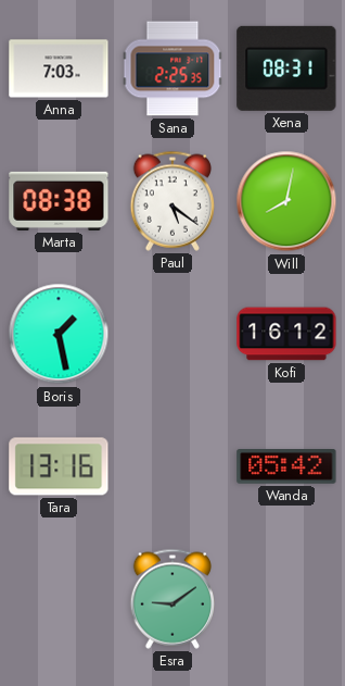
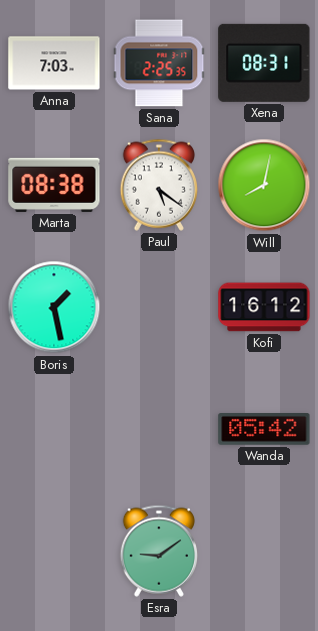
Tara: 13:16 -> none
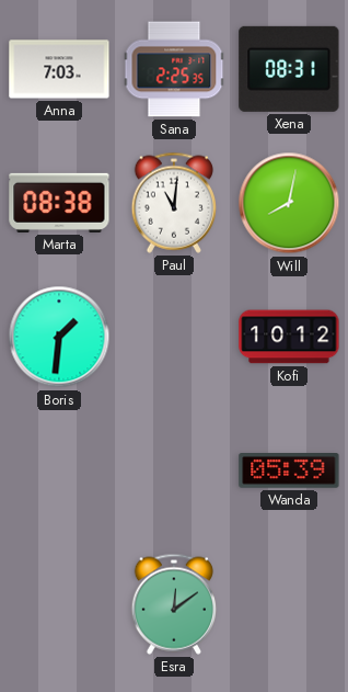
Paul: 5:21 -> 11:01
Boris: 1:28 -> 1:31
Kofi: 16:12 -> 10:12
Wanda: 05:42 -> 05:39
Esra: 9:09 -> 12:09
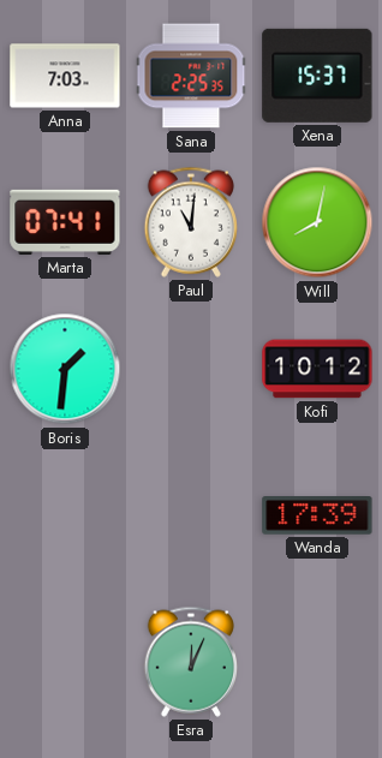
Xena: 08:31 -> 15:37
Marta: 08:38 -> 07:41
Wanda: 05:39 -> 17:39
Esra: 12:09 -> 12:04
